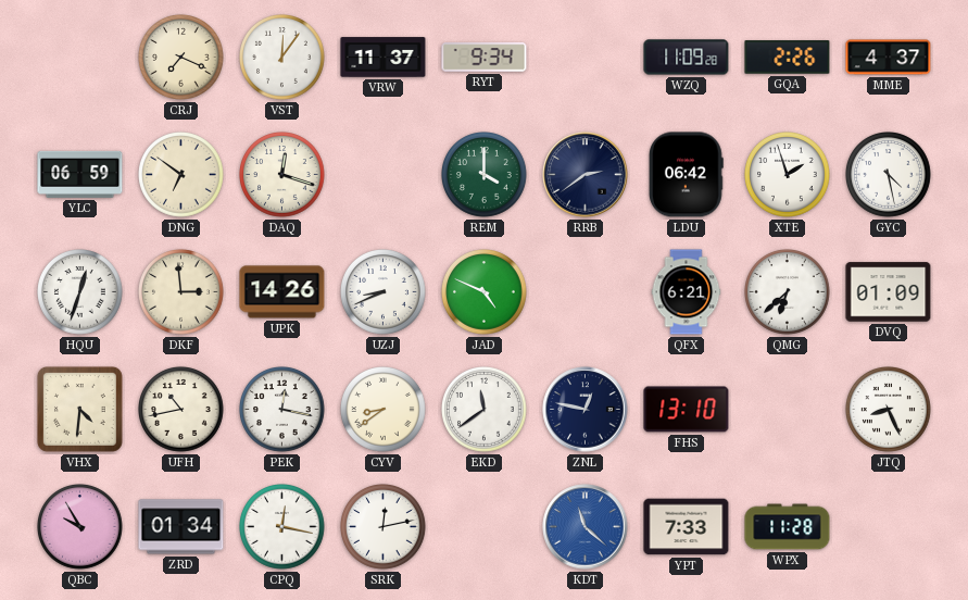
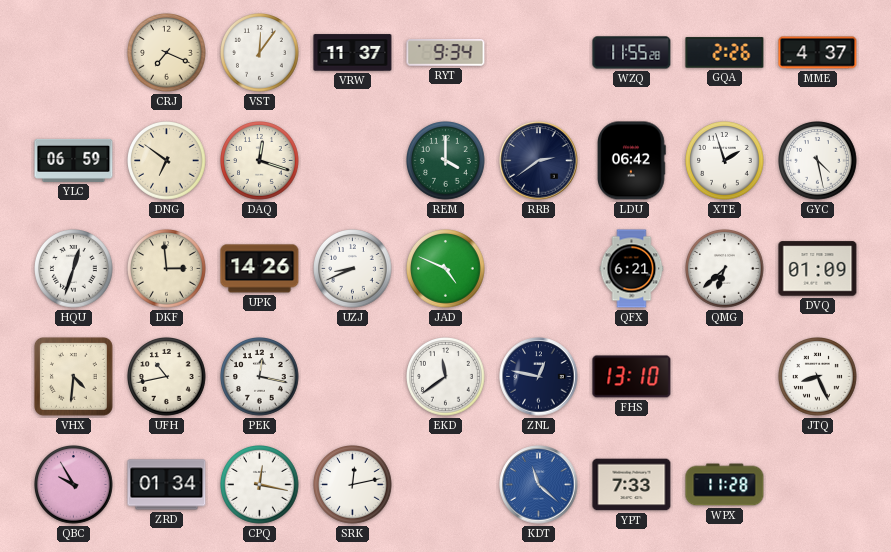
WZQ: 11:09 -> 11:55
CYV: 8:39 -> none
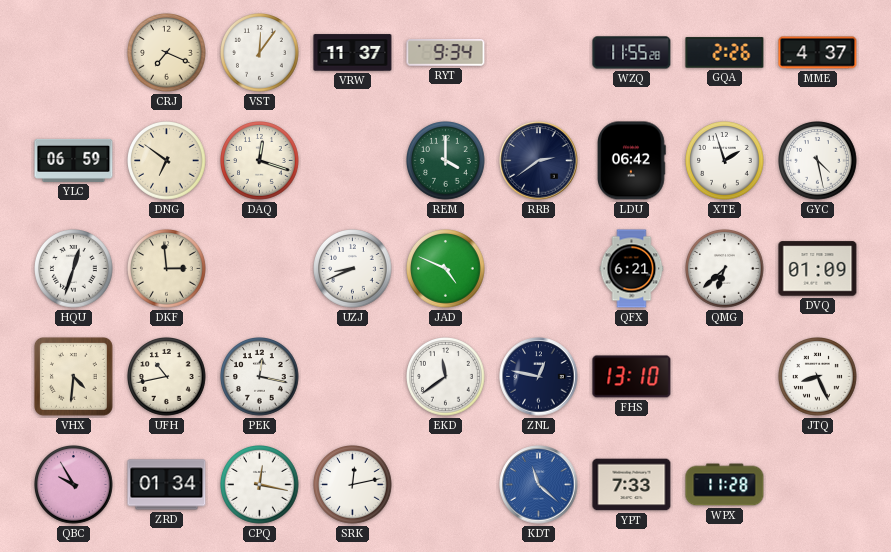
UPK: 14:26 -> none
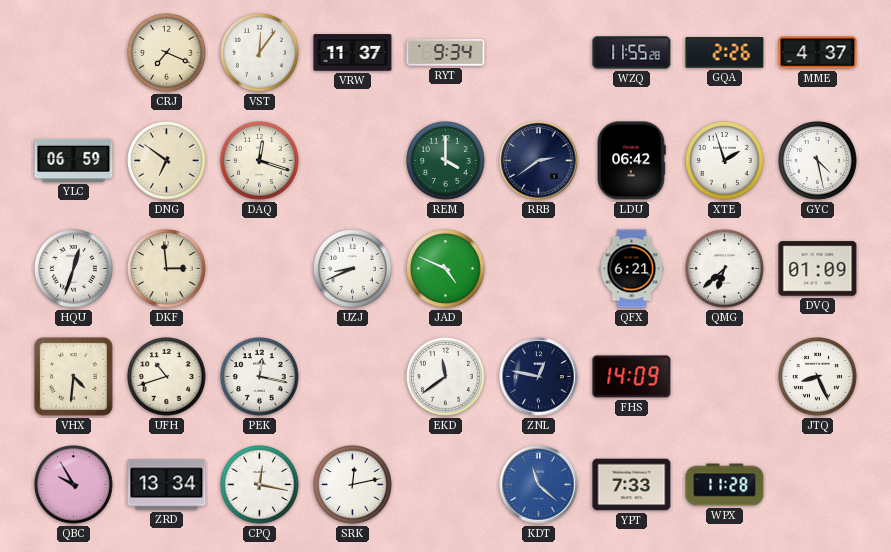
UFH: 10:43 -> 10:42
FHS: 13:10 -> 14:09
ZRD: 01:34 -> 13:34
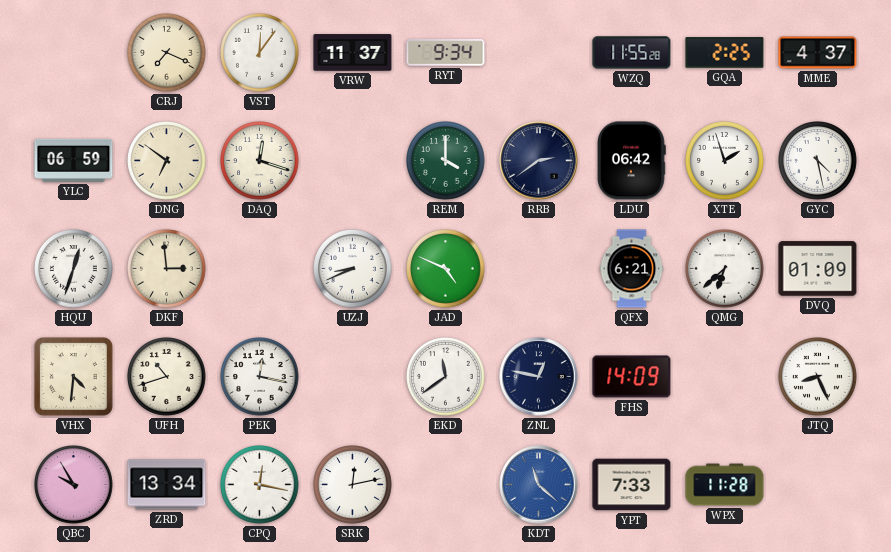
GQA: 2:26 -> 2:25
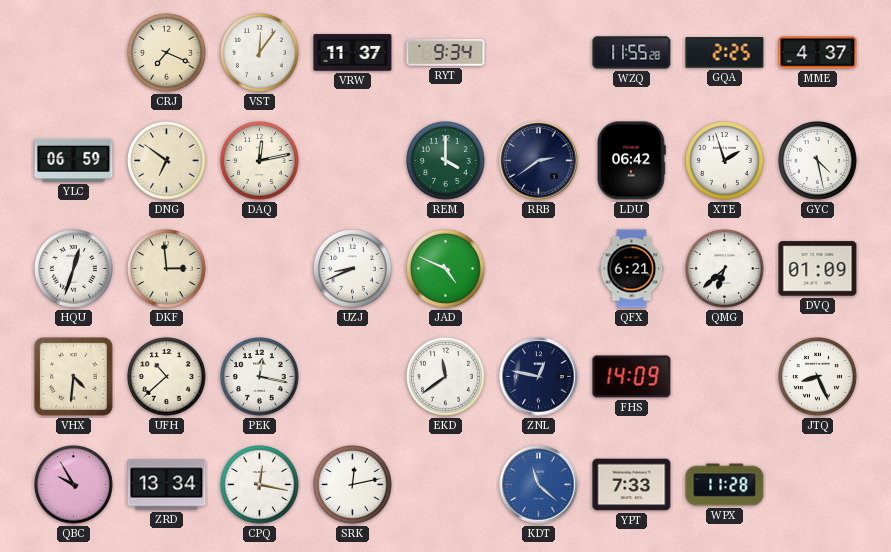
DAQ: 12:18 -> 12:13
UFH: 10:42 -> 10:38
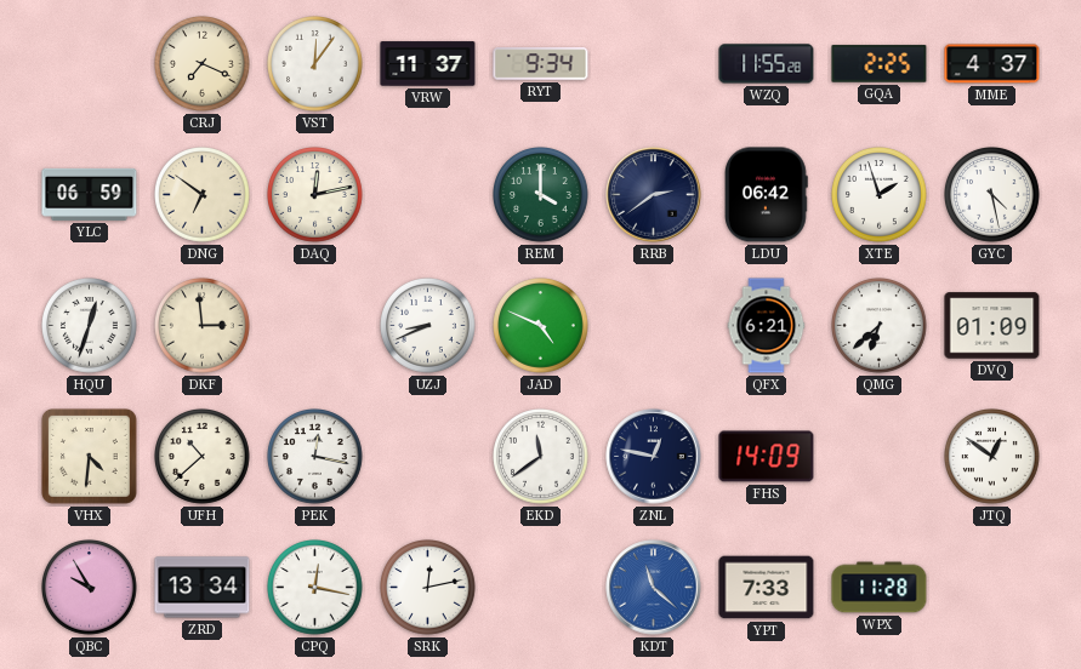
JTQ: 8:26 -> 12:51
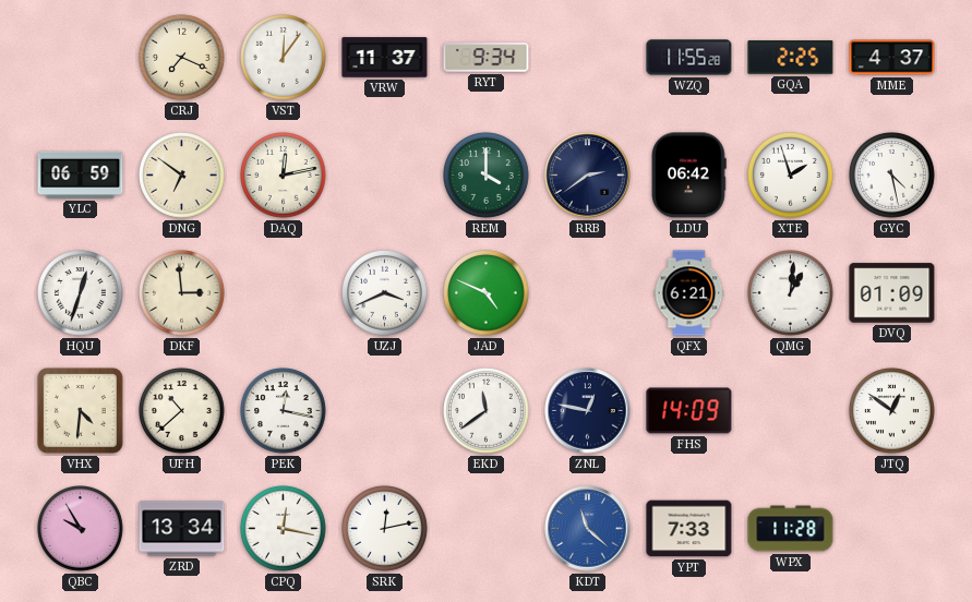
UZJ: 8:41 -> 3:41
QMG: 6:38 -> 1:01
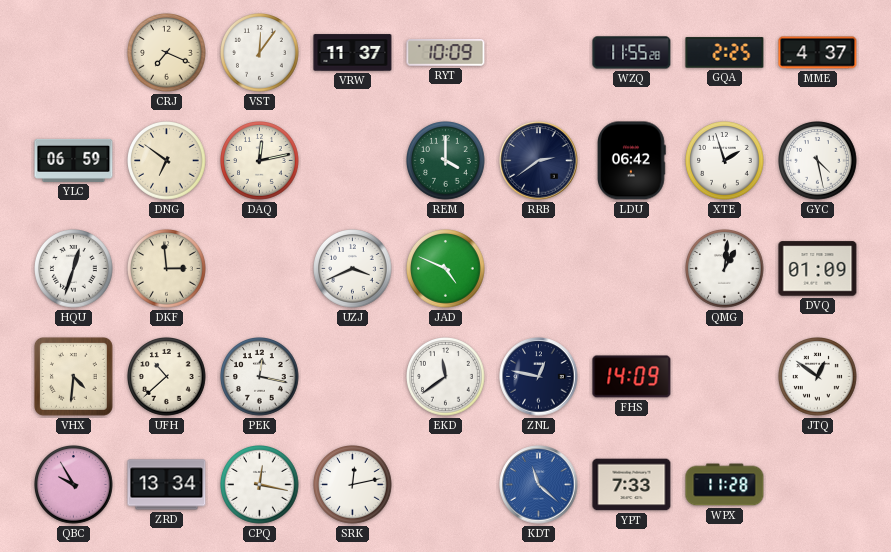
RYT: 9:34 -> 10:09
QFX: 6:21 -> none
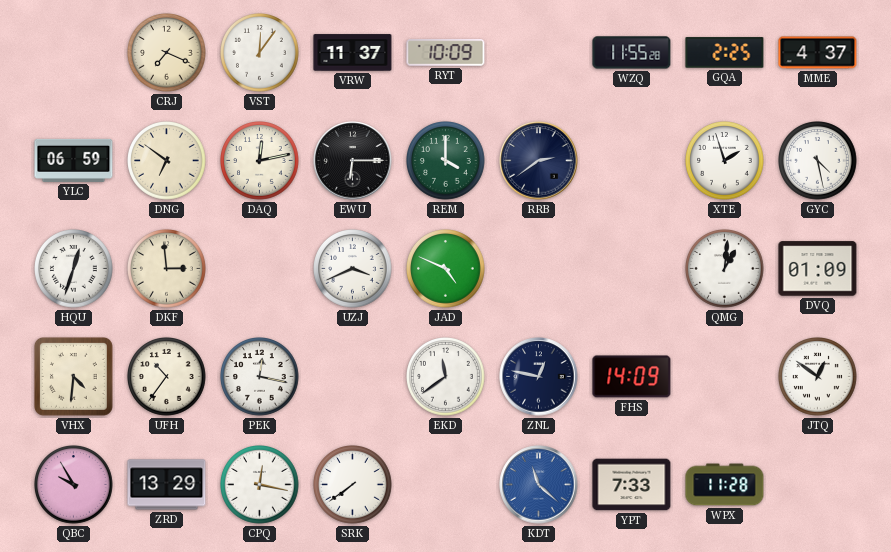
EWU: none -> 6:15
LDU: 06:42 -> none
UFH: 10:38 -> 10:36
ZRD: 13:34 -> 13:29
SRK: 12:13 -> 7:39
